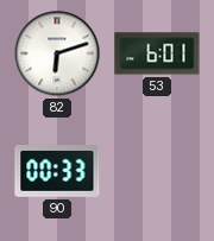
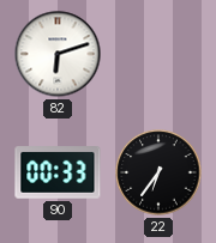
53: 6:01 -> none
22: none -> 6:36
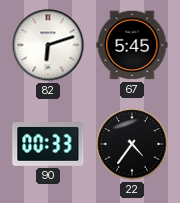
67: none -> 5:45
22: 6:36 -> 4:36
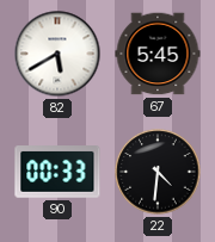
82: 6:12 -> 5:40
22: 4:36 -> 4:31
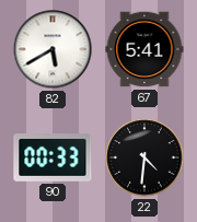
67: 5:45 -> 5:41
